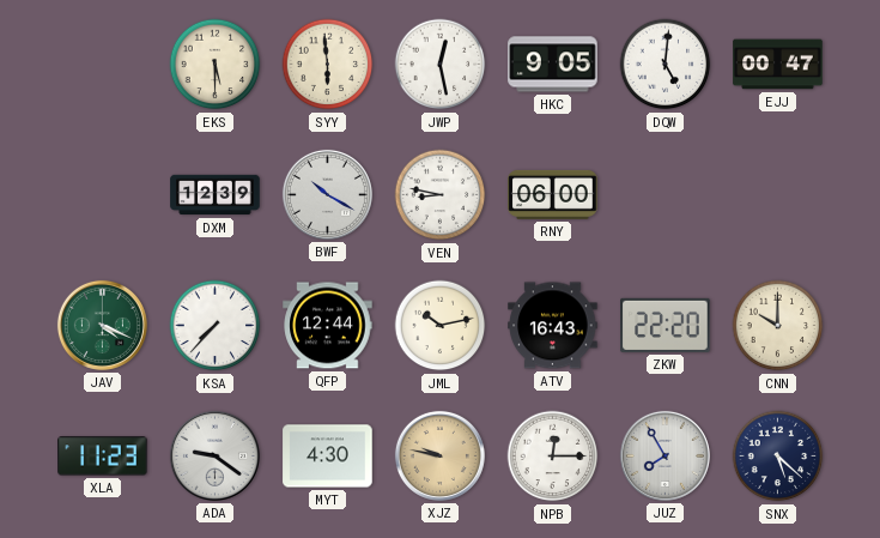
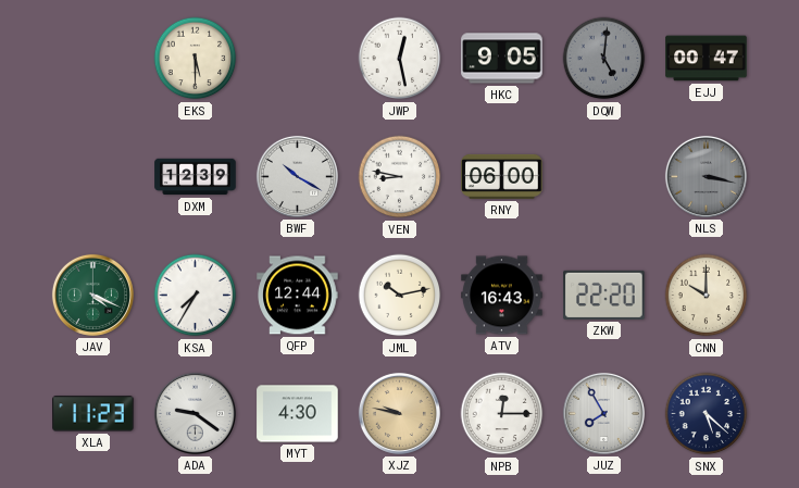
SYY: 5:59 -> none
DQW dial: white -> grey
NLS: none -> 3:17
KSA: 7:37 -> 7:35
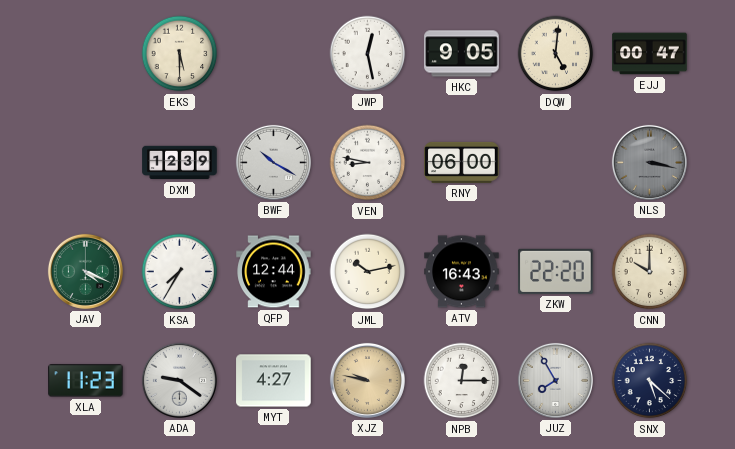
DQW dial: grey -> cream
MYT: 4:30 -> 4:27
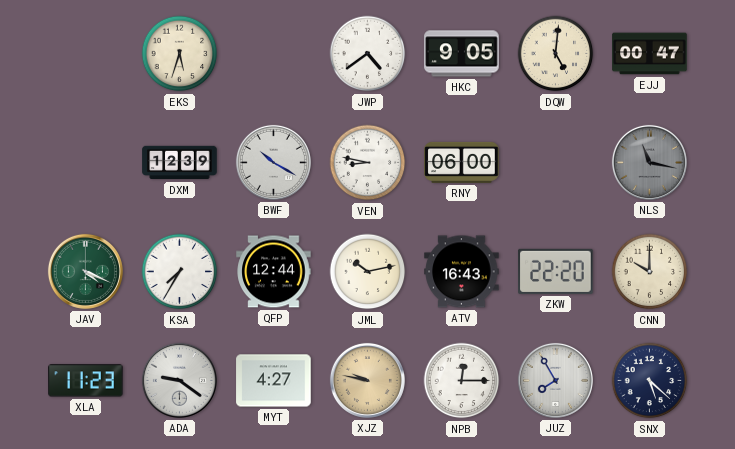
EKS: 5:30 -> 5:33
JWP: 12:28 -> 4:39
NLS: 3:17 -> 11:17
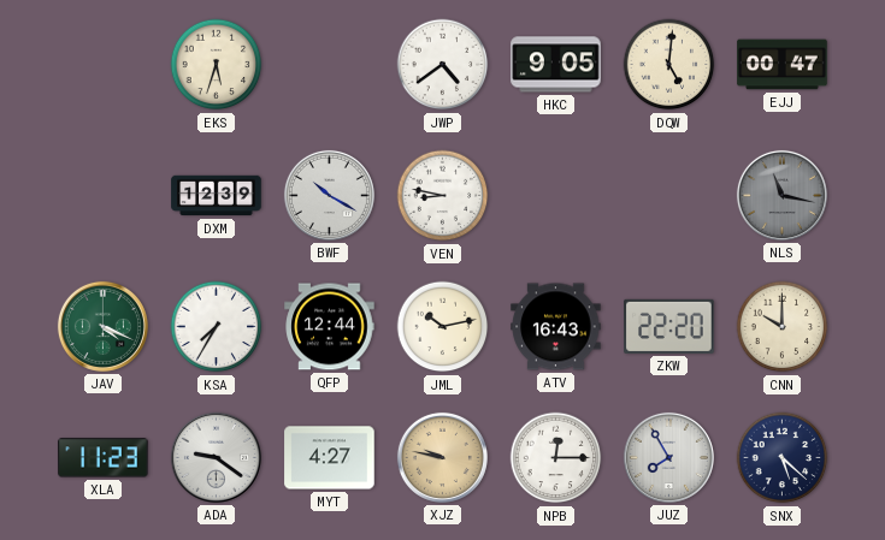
RNY: 06:00 -> none
